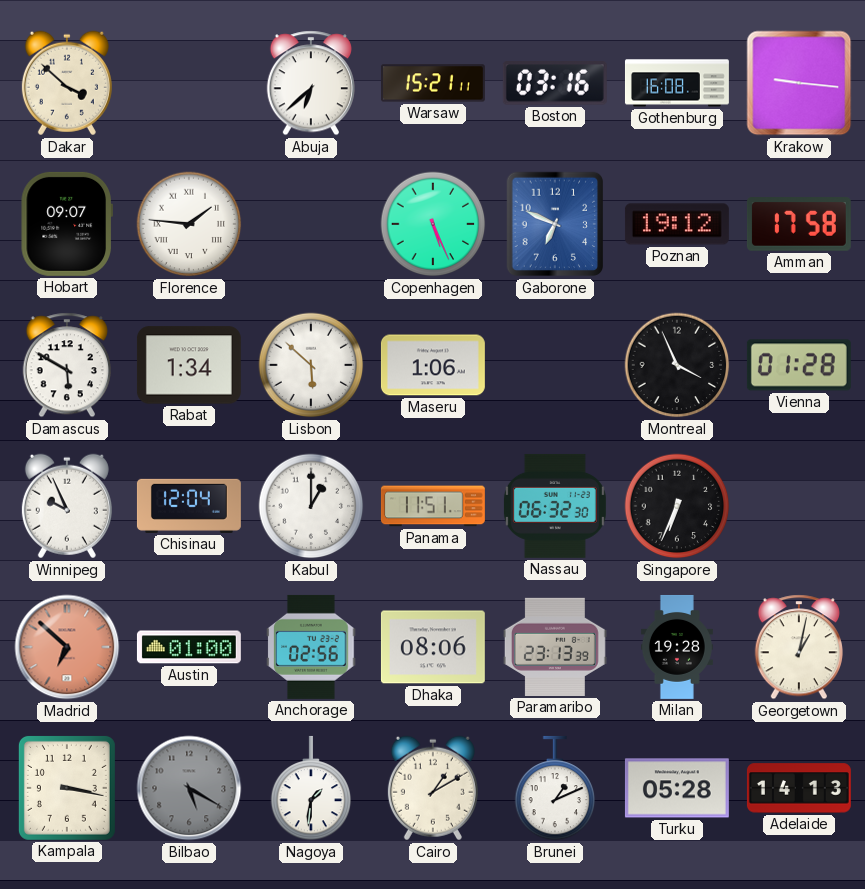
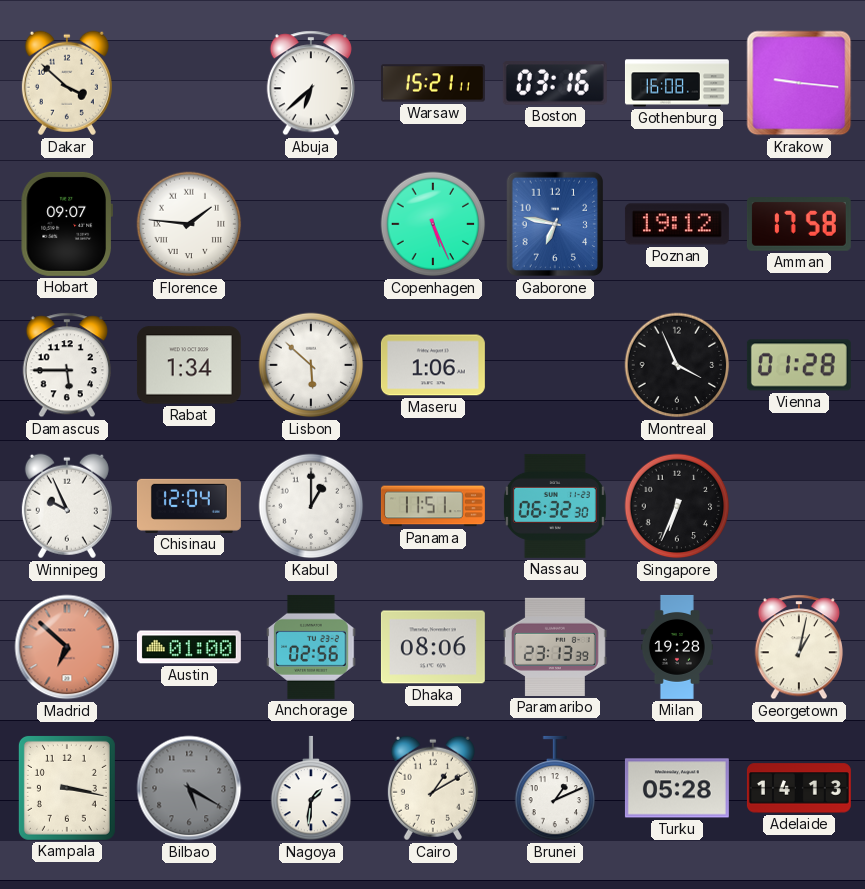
Gaborone: 6:49 -> 6:47
Damascus: 5:50 -> 5:45
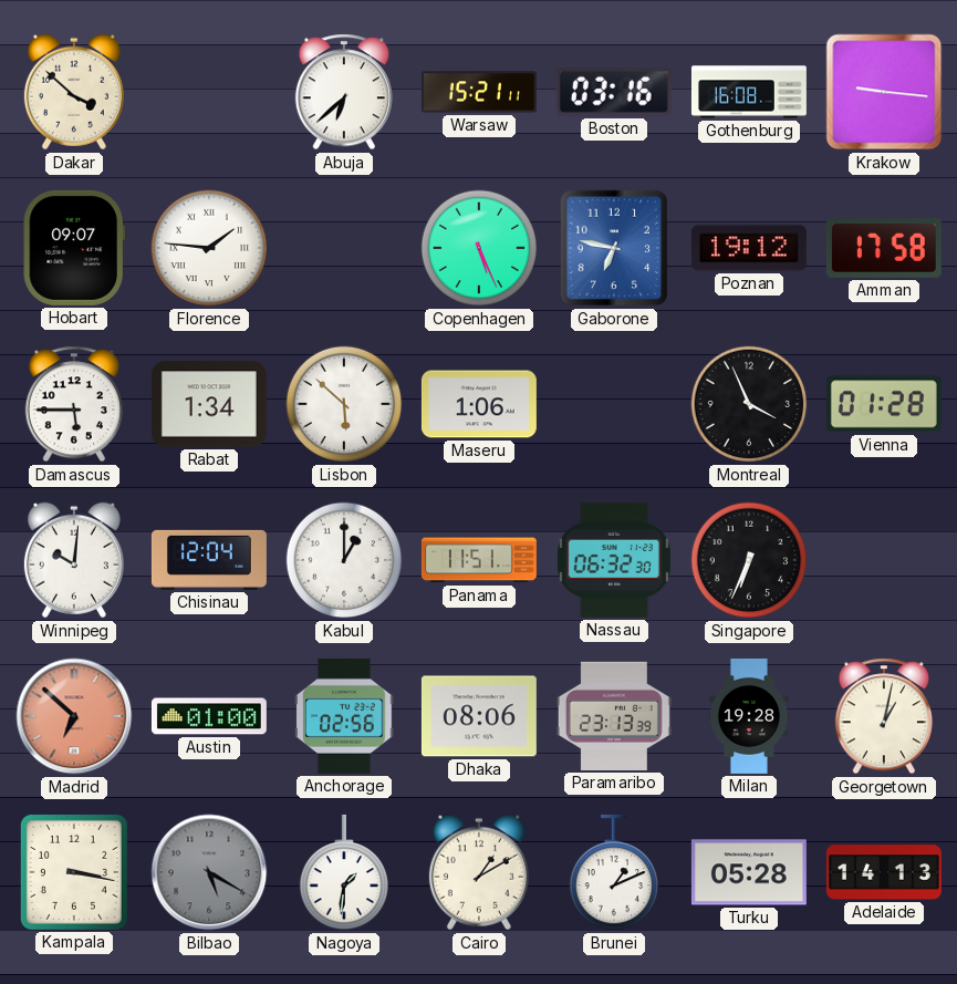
Winnipeg: 9:56 -> 10:01
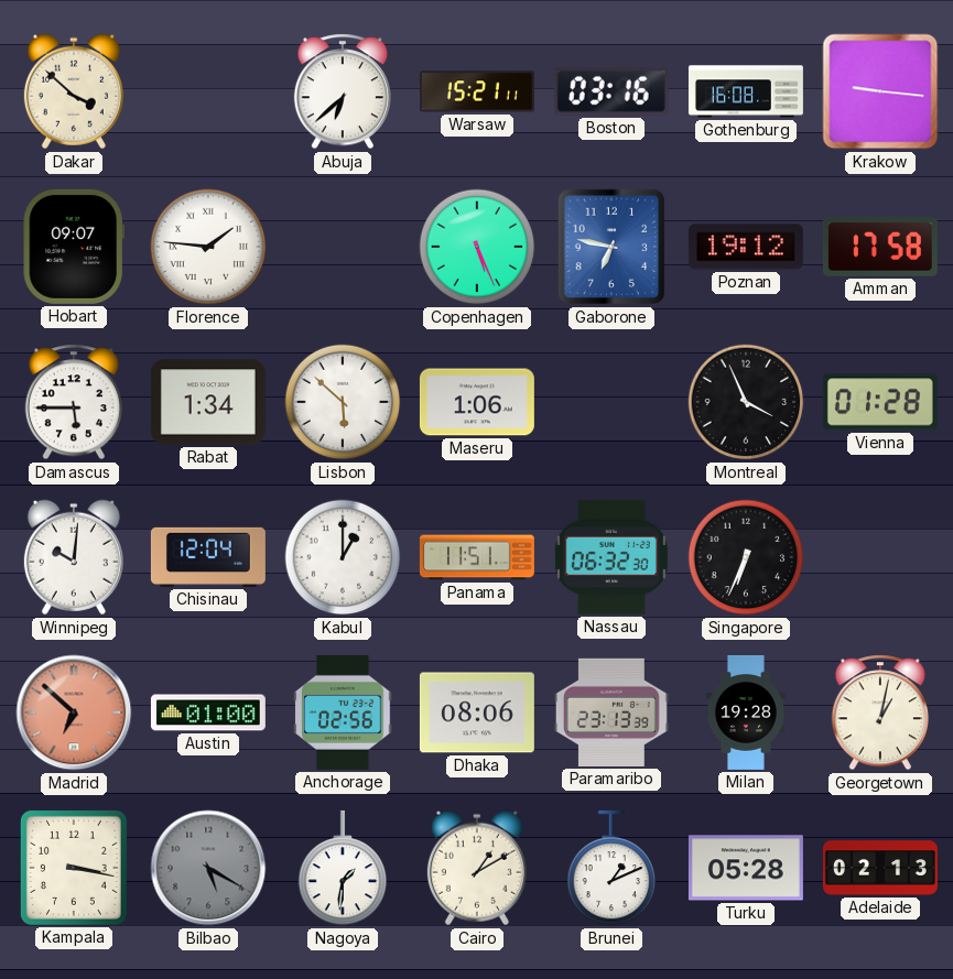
Adelaide: 14:13 -> 02:13
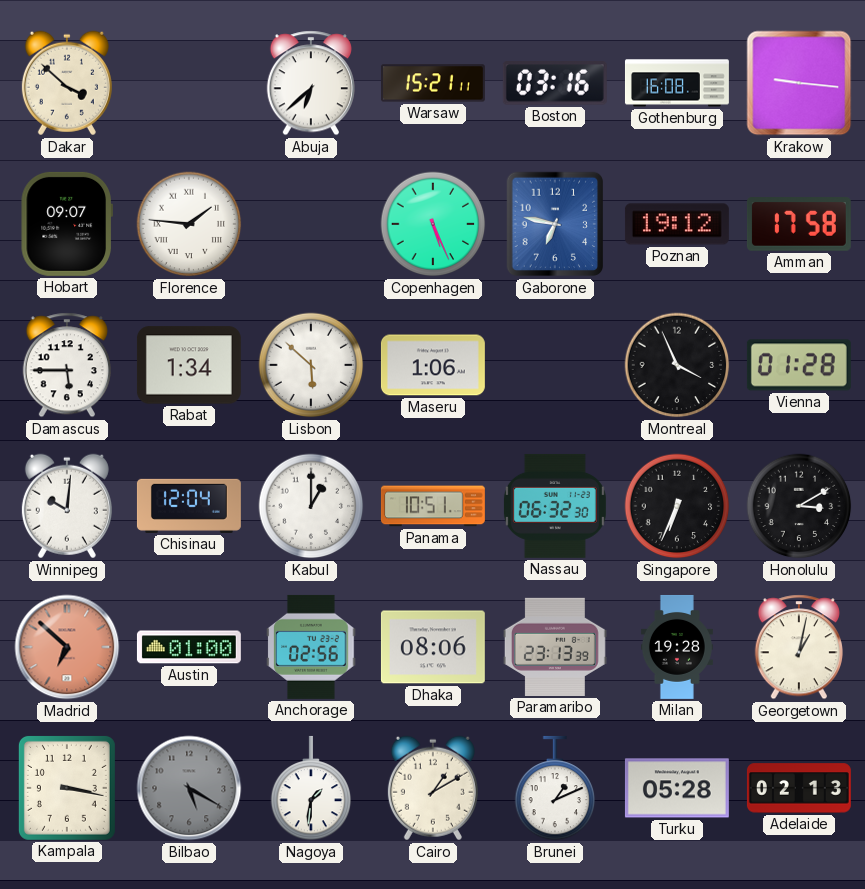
Panama: 11:51 -> 10:51
Honolulu: none -> 3:10
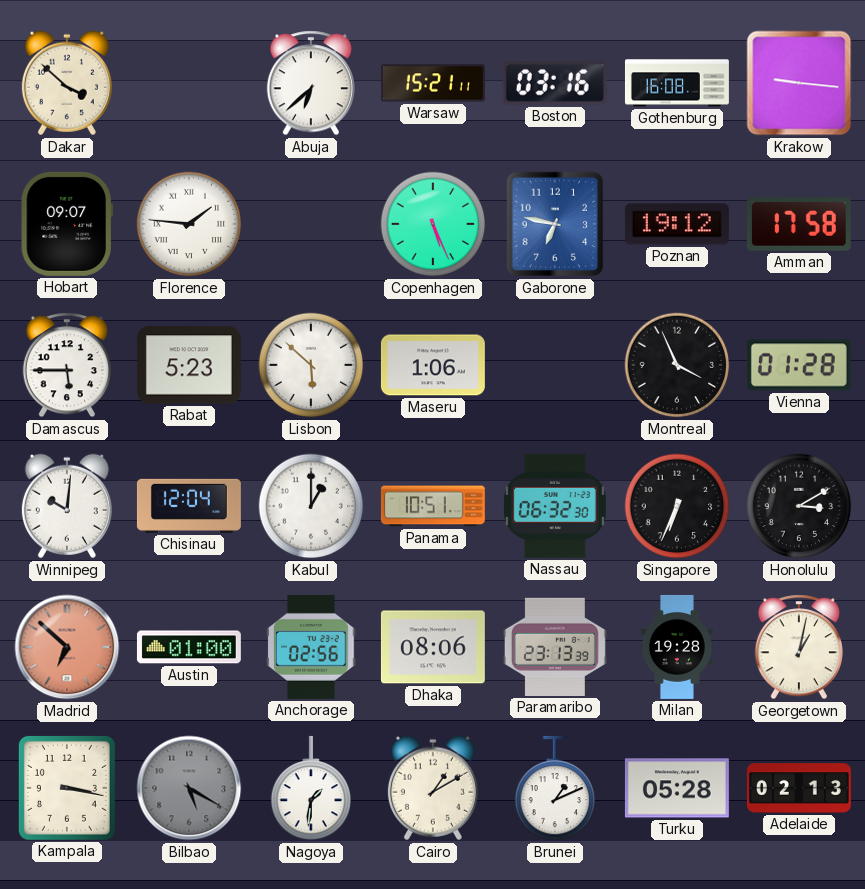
Rabat: 1:34 -> 5:23
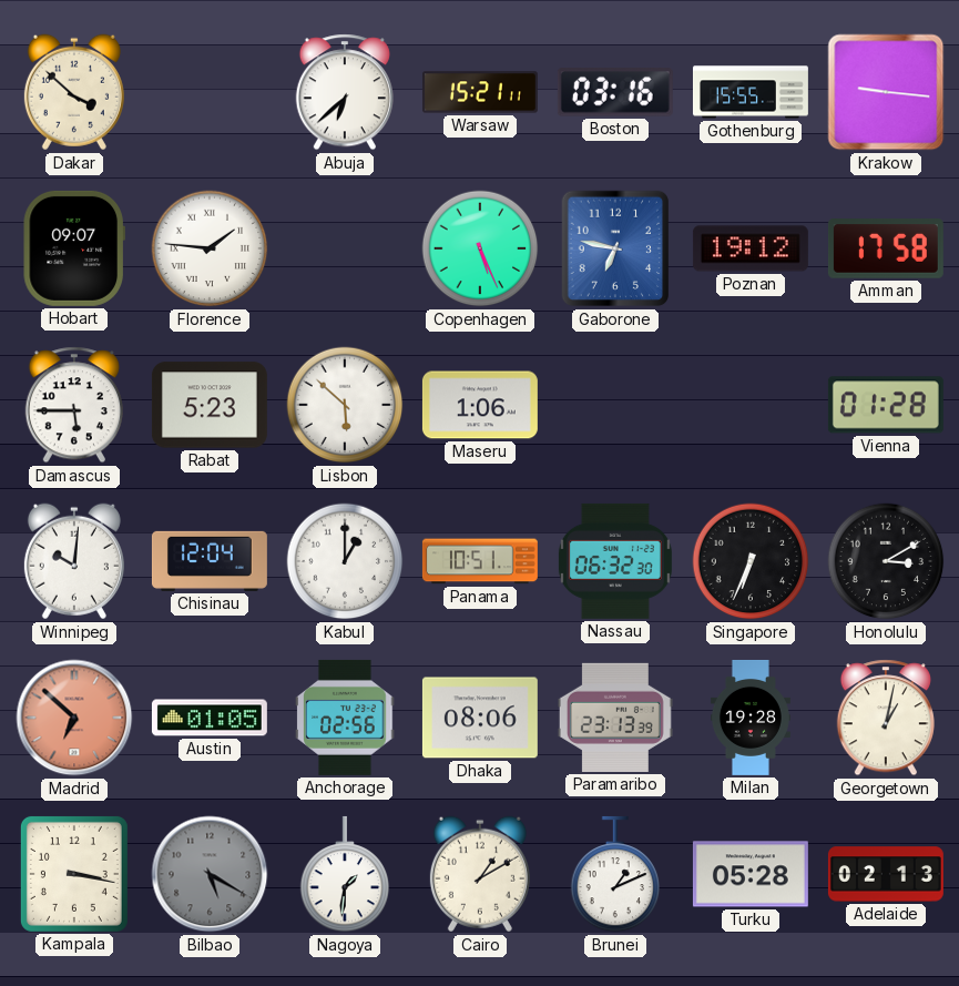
Gothenburg: 16:08 -> 15:55
Montreal: 3:56 -> none
Austin: 01:00 -> 01:05
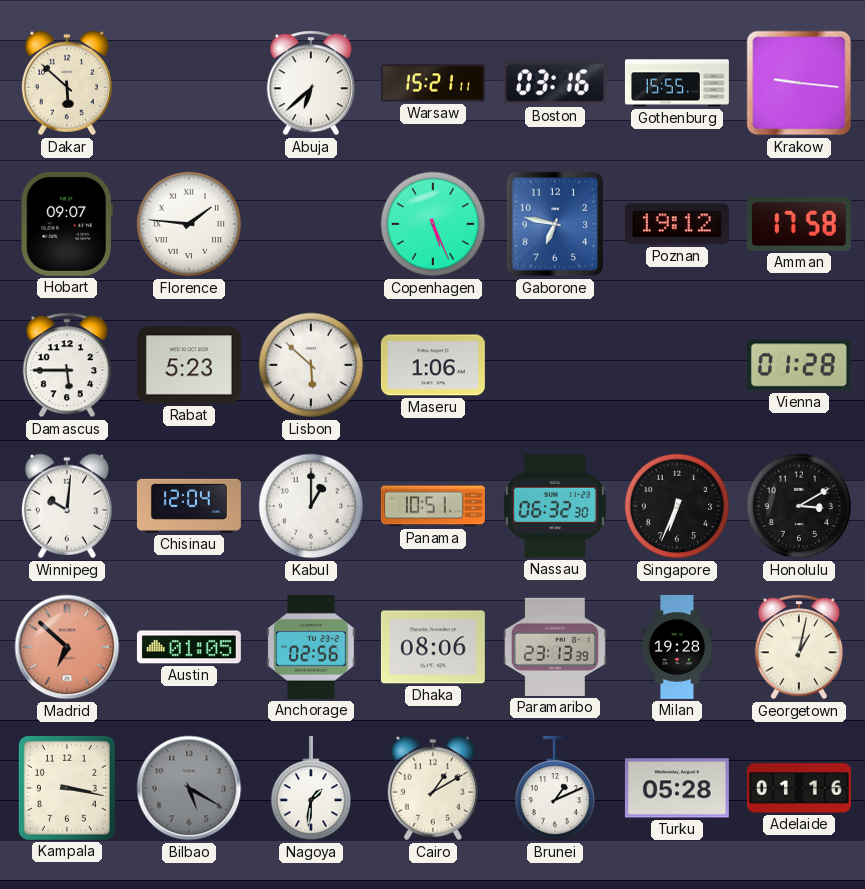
Dakar: 3:52 -> 5:52
Adelaide: 02:13 -> 01:16
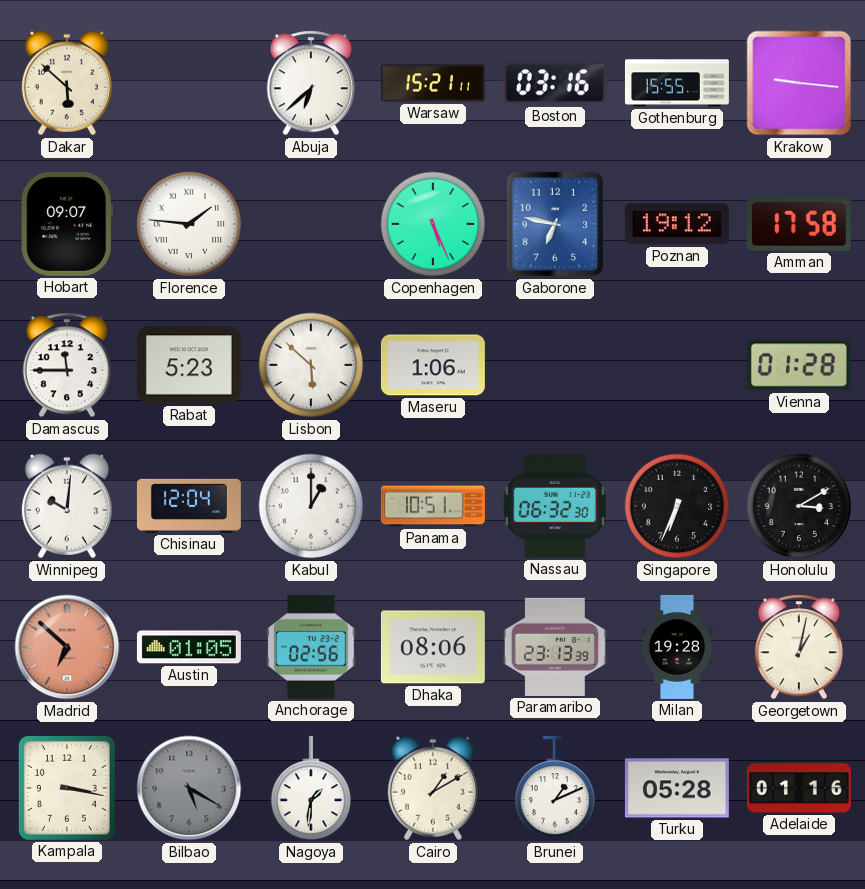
Damascus: 5:45 -> 11:45
